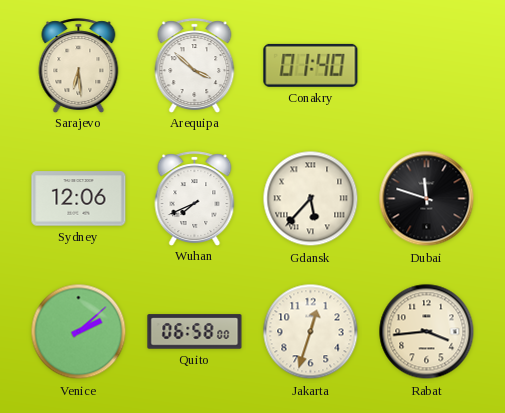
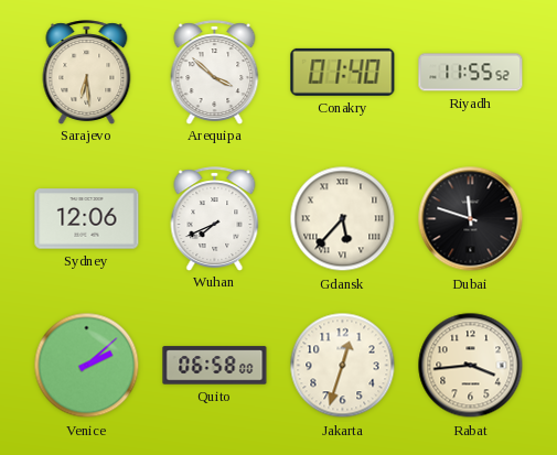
Riyadh: none -> 11:55
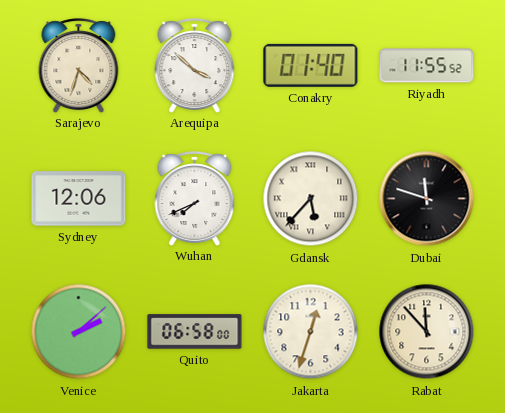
Sarajevo: 6:29 -> 4:33
Rabat: 3:44 -> 11:53
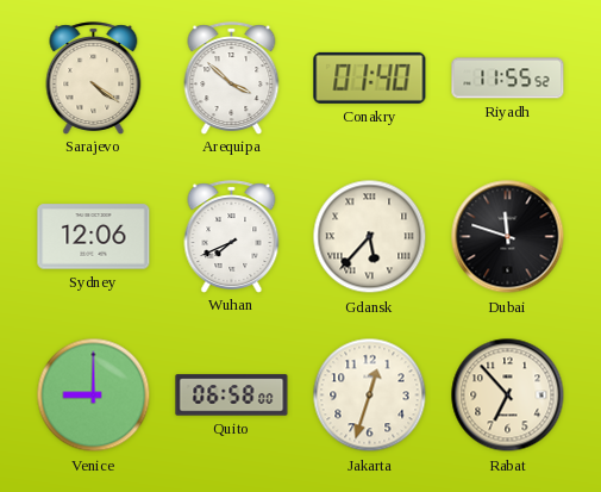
Sarajevo: 4:33 -> 4:21
Venice: 2:08 -> 9:00
Rabat: 11:53 -> 6:53
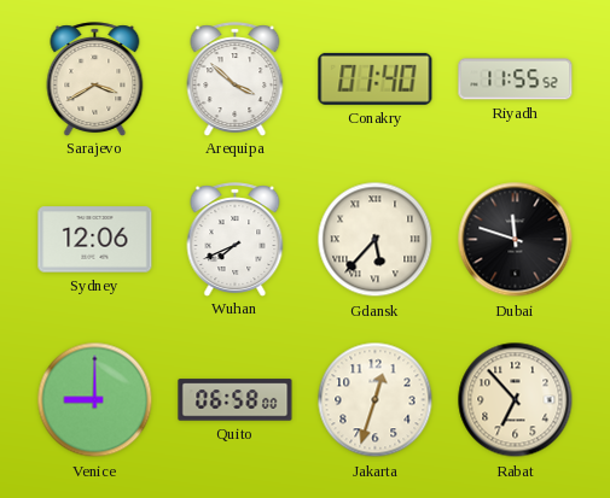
Sarajevo: 4:21 -> 3:40
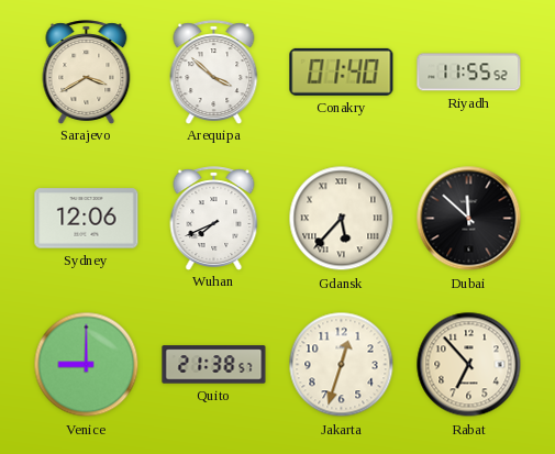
Dubai: 11:48 -> 11:52
Quito: 06:58 -> 21:38
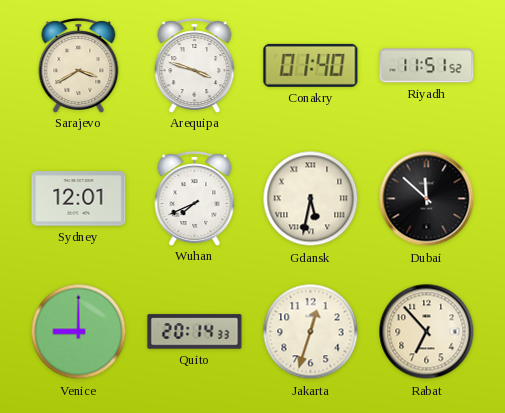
Arequipa: 3:52 -> 3:48
Riyadh: 11:55 -> 11:51
Sydney: 12:06 -> 12:01
Gdansk: 5:37 -> 5:32
Quito: 21:38 -> 20:14
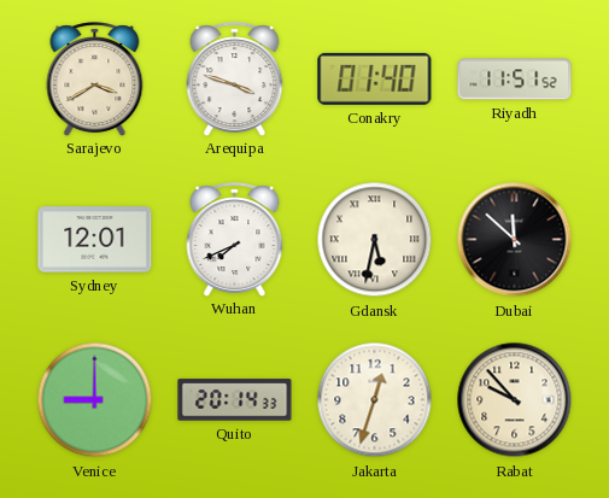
Rabat: 6:53 -> 9:53
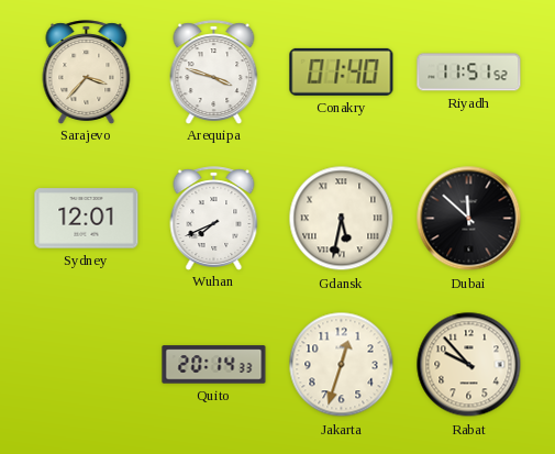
Sarajevo: 3:40 -> 3:37
Venice: 9:00 -> none
